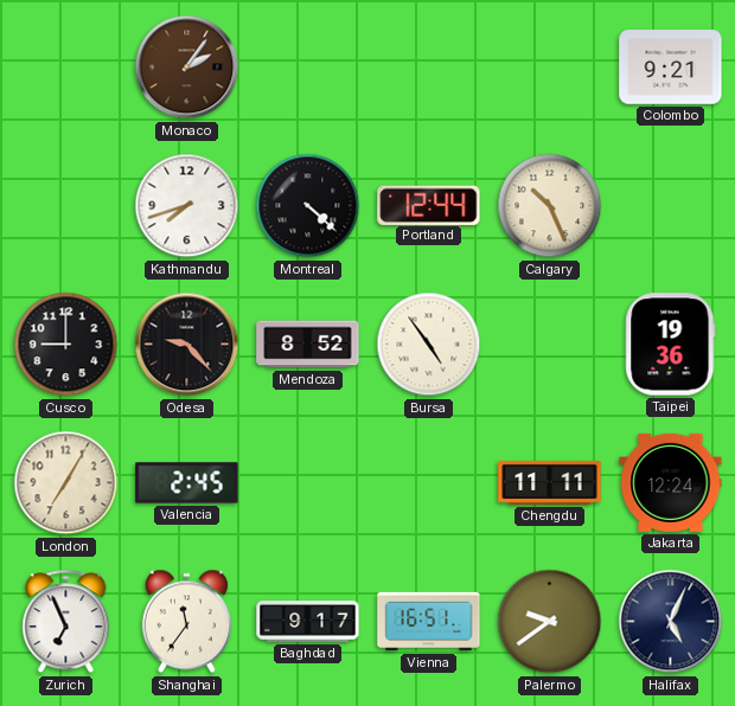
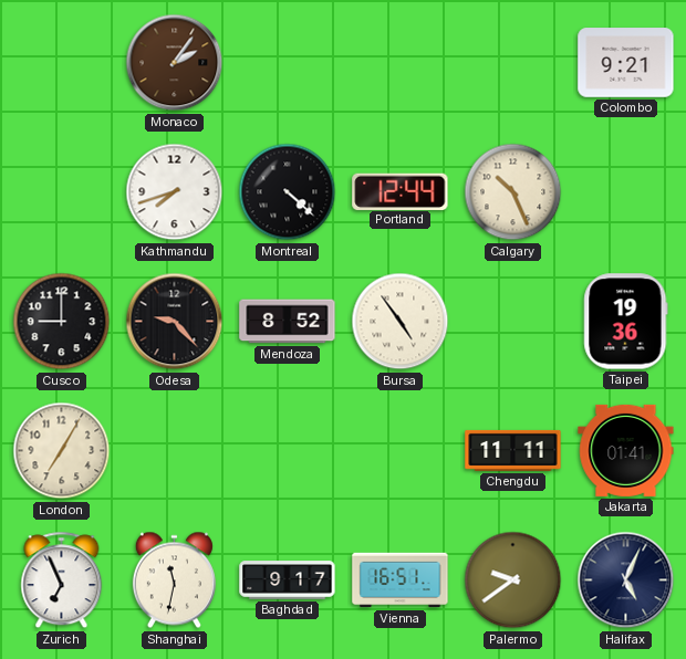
Valencia: 2:45 -> none
Jakarta: 12:24 -> 01:41
Shanghai: 11:36 -> 11:32
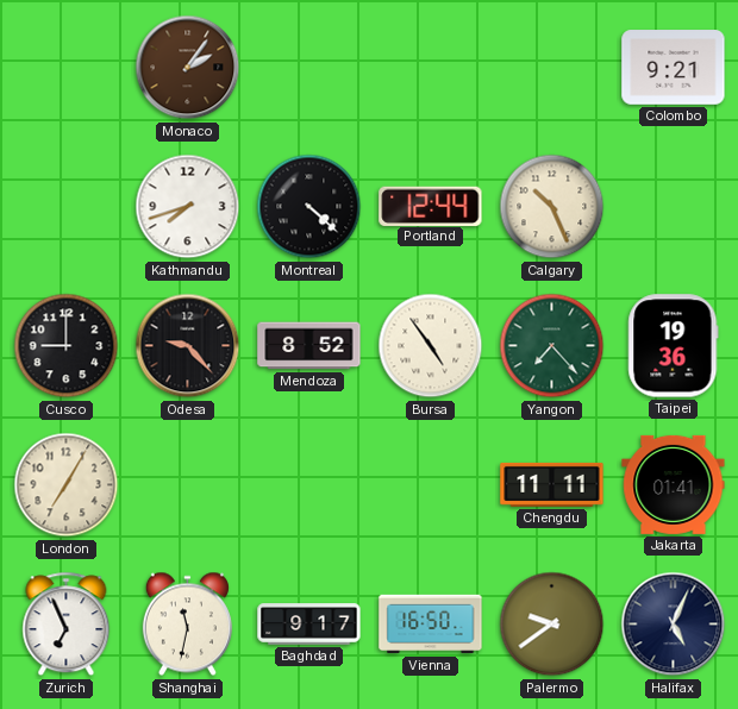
Yangon: none -> 7:23
Vienna: 16:51 -> 16:50
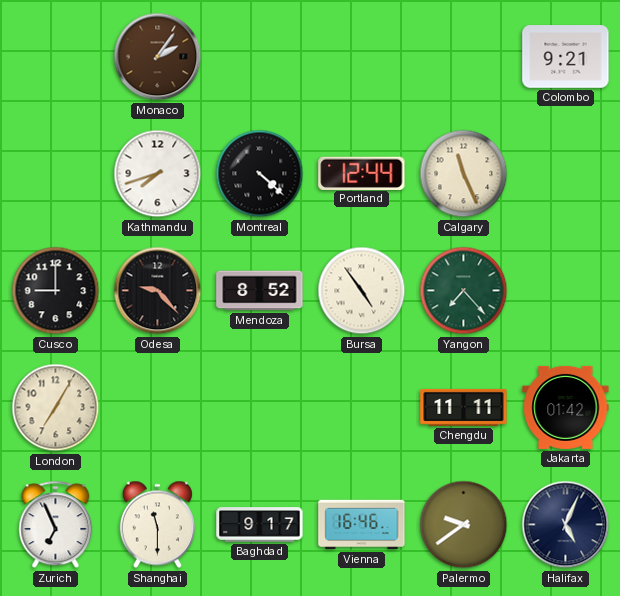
Calgary: 10:26 -> 11:26
Taipei: 19:36 -> none
Jakarta: 01:41 -> 01:42
Shanghai: 11:32 -> 11:30
Vienna: 16:50 -> 16:46
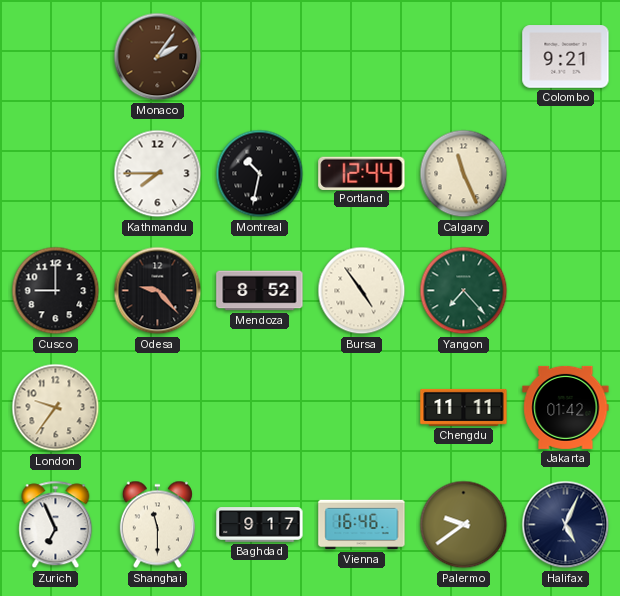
Kathmandu: 7:42 -> 7:45
Montreal: 4:22 -> 10:32
London: 7:05 -> 9:36
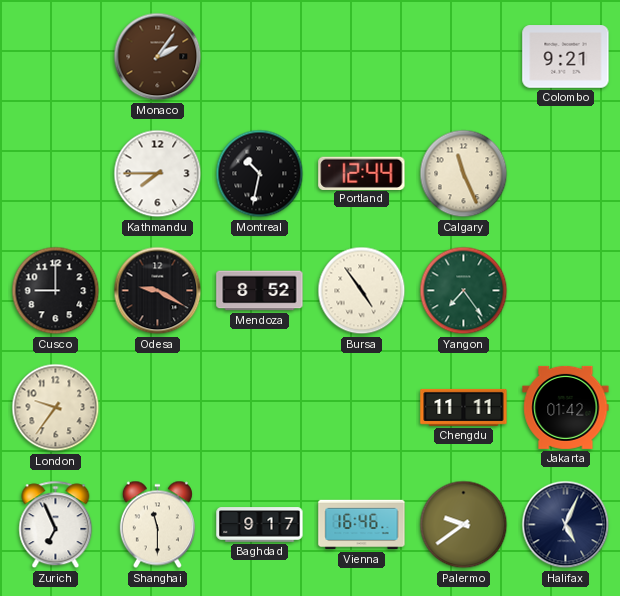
Odesa: 9:23 -> 9:20
Yangon: 7:23 -> 7:24
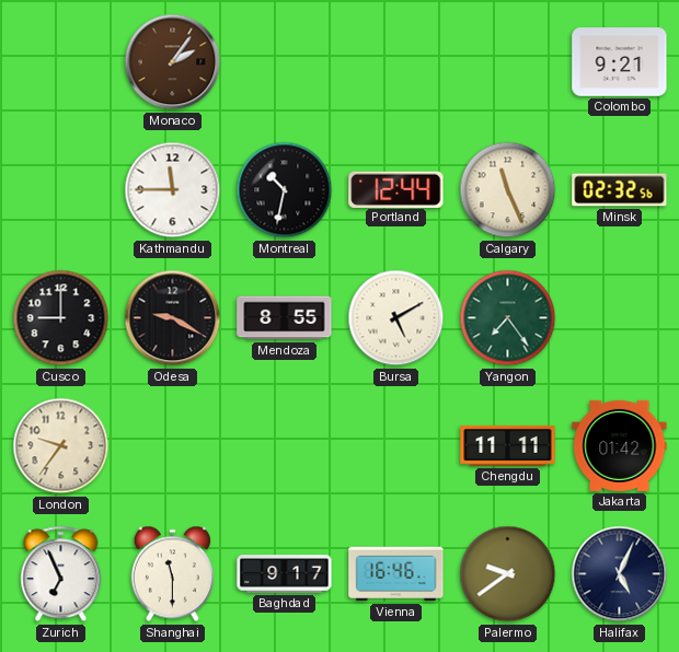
Kathmandu: 7:45 -> 11:45
Minsk: none -> 02:32
Mendoza: 8:52 -> 8:55
Bursa: 4:54 -> 5:10
